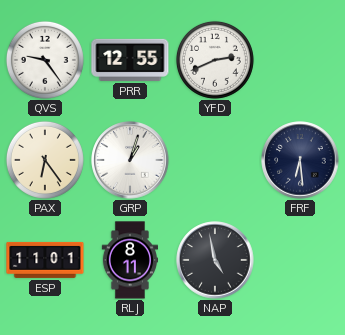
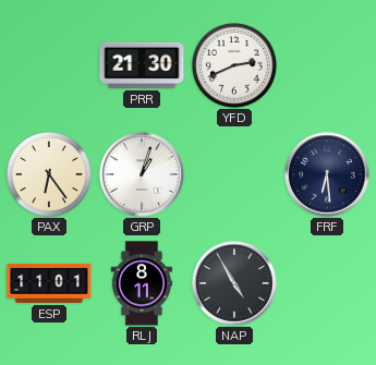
QVS: 9:24 -> none
PRR: 12:55 -> 21:30
NAP: 4:58 -> 4:55
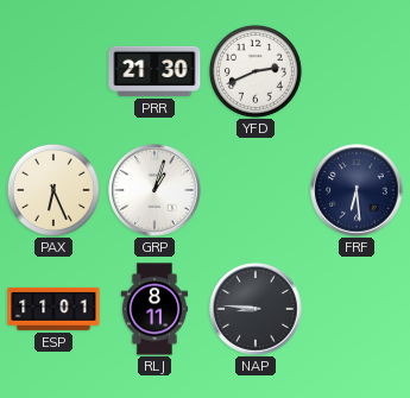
PAX: 6:24 -> 6:26
NAP: 4:55 -> 8:46
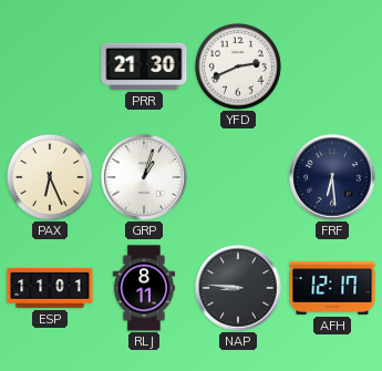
AFH: none -> 12:17
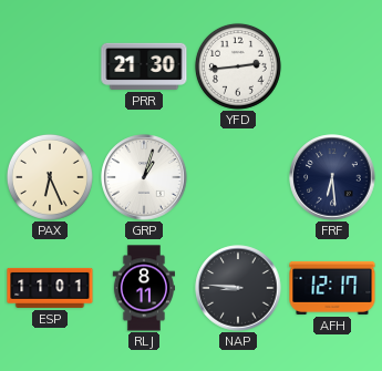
YFD: 2:41 -> 2:44
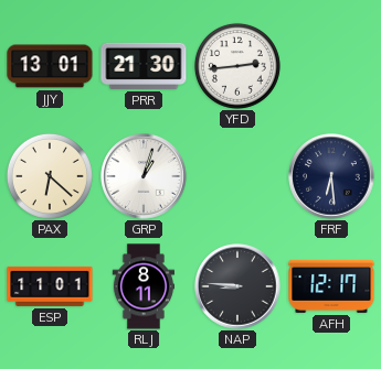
JJY: none -> 13:01
PAX: 6:26 -> 6:22
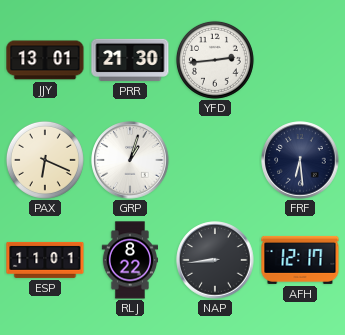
PAX: 6:22 -> 6:19
RLJ: 8:11 -> 8:22
NAP: 8:46 -> 8:44
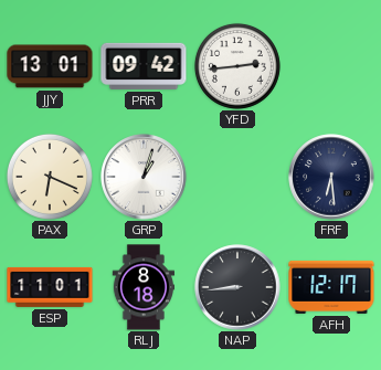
PRR: 21:30 -> 09:42
RLJ: 8:22 -> 8:18
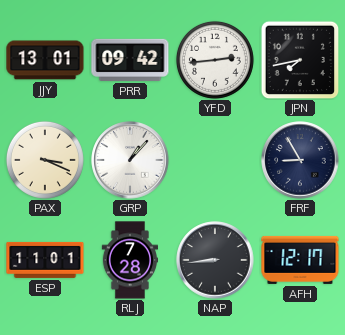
JPN: none -> 7:43
PAX: 6:19 -> 3:19
GRP: 1:03 -> 1:07
FRF: 6:29 -> 8:55
RLJ: 8:18 -> 7:28
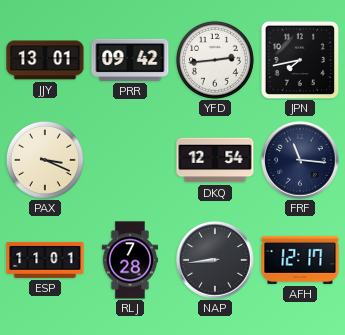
GRP: 1:07 -> none
DKQ: none -> 12:54
FRF: 8:55 -> 11:16
